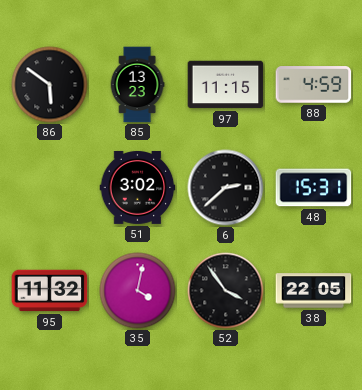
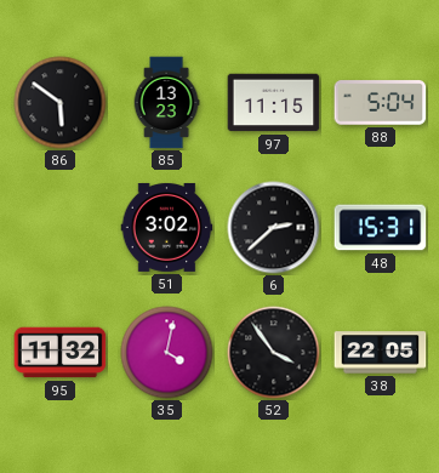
88: 4:59 -> 5:04
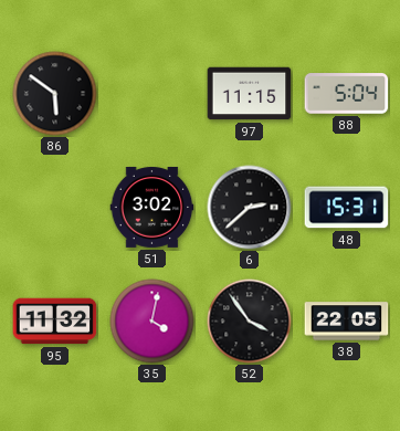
85: 13:23 -> none
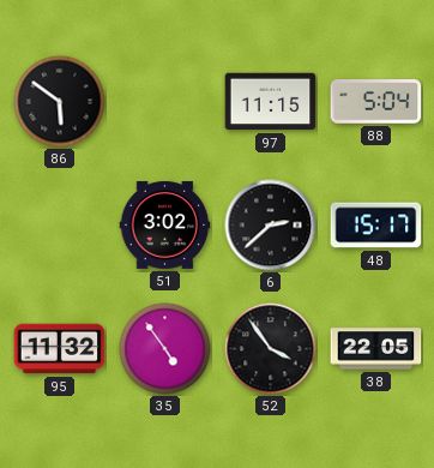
48: 15:31 -> 15:17
35: 4:02 -> 4:54
